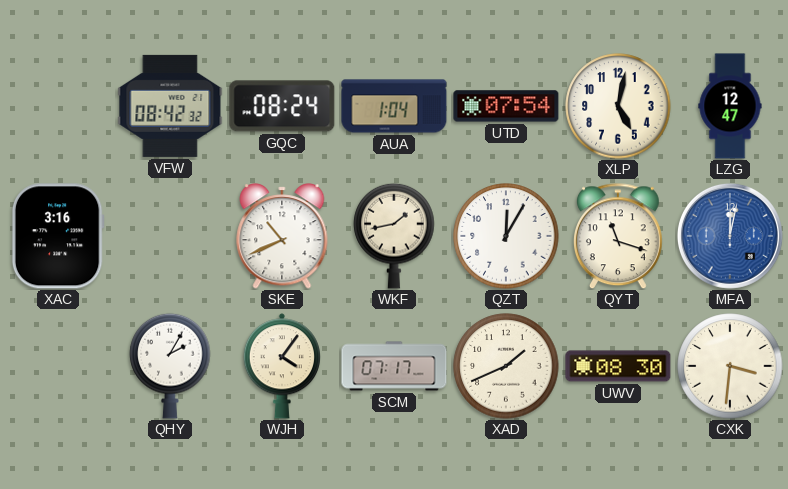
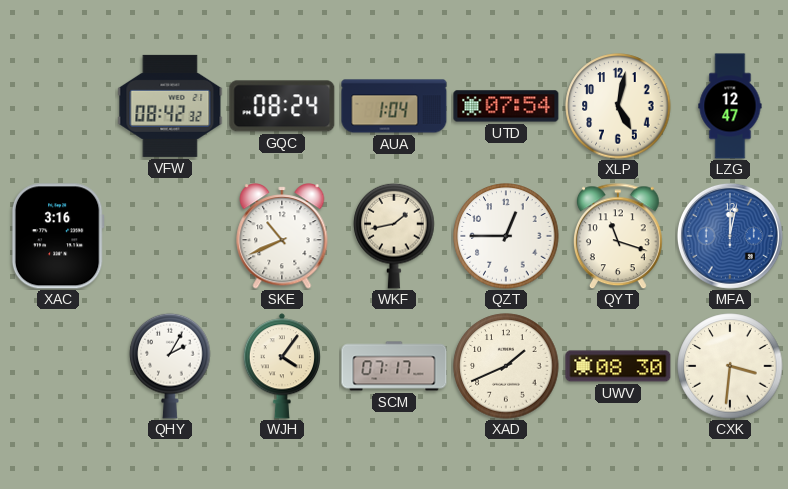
QZT: 12:05 -> 12:45
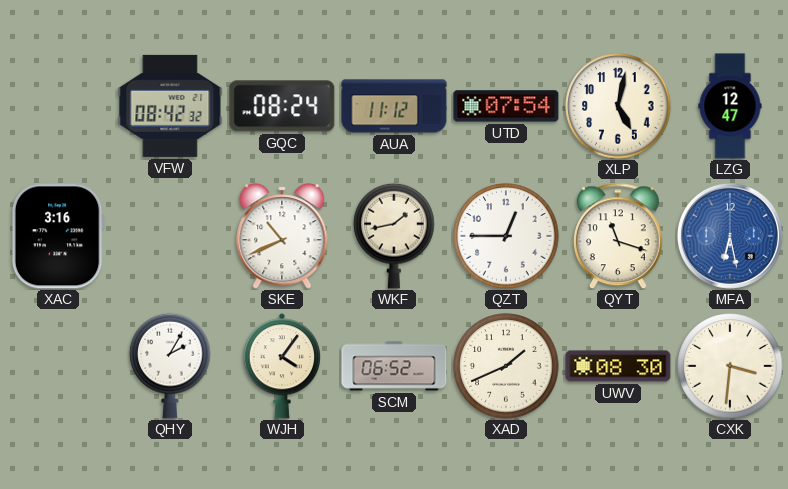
AUA: 1:04 -> 11:12
MFA: 12:02 -> 6:28
SCM: 07:17 -> 06:52
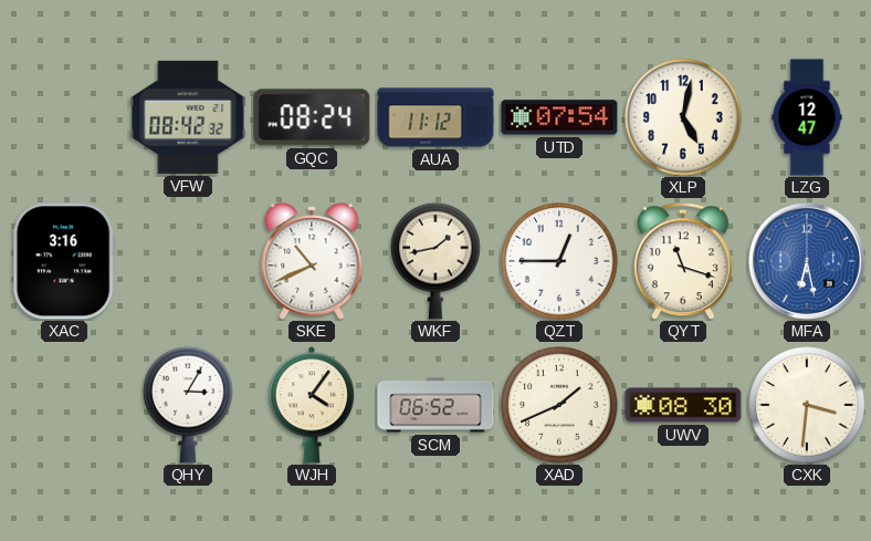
QHY: 2:05 -> 3:05
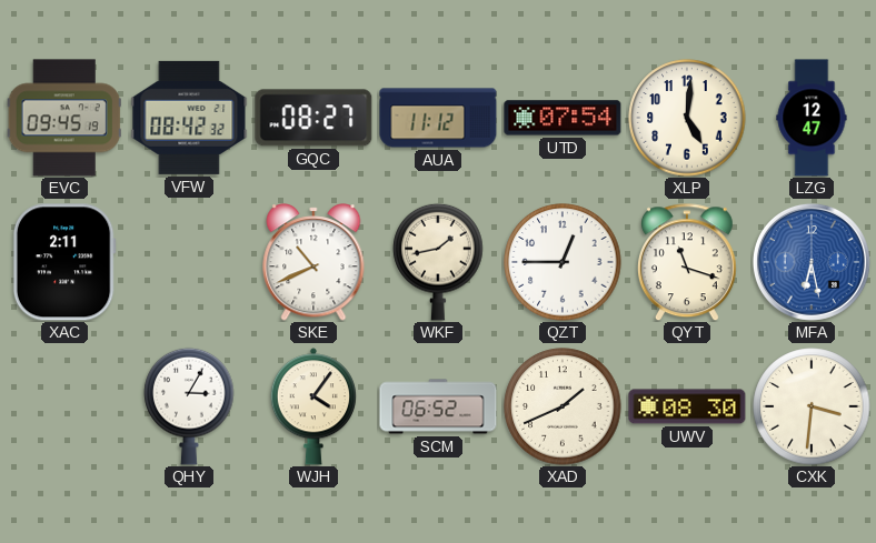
EVC: none -> 09:45
GQC: 08:24 -> 08:27
XLP: 5:02 -> 5:01
XAC: 3:16 -> 2:11
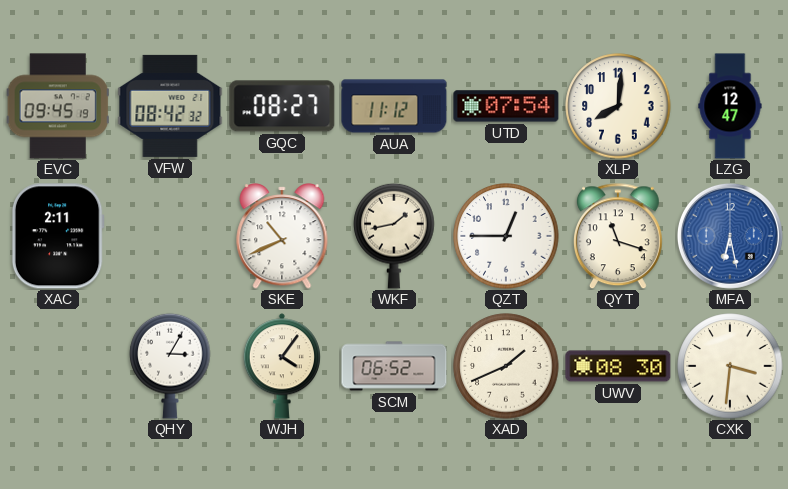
XLP: 5:01 -> 8:01
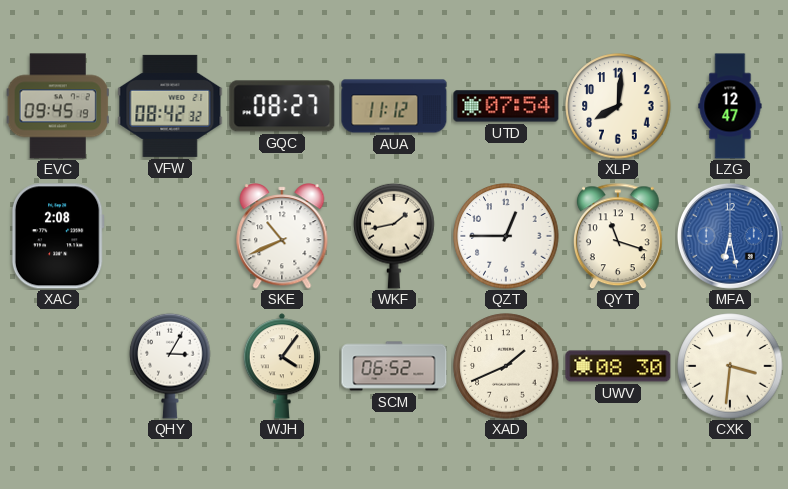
XAC: 2:11 -> 2:08
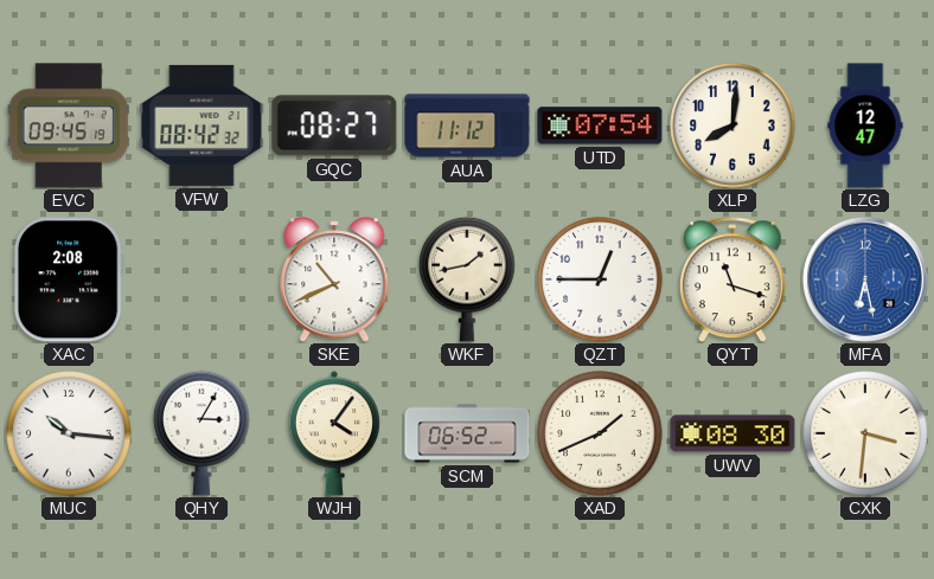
MUC: none -> 10:16
